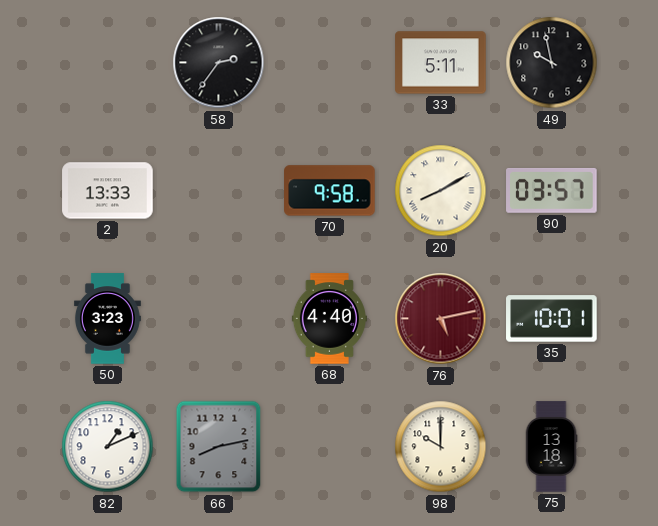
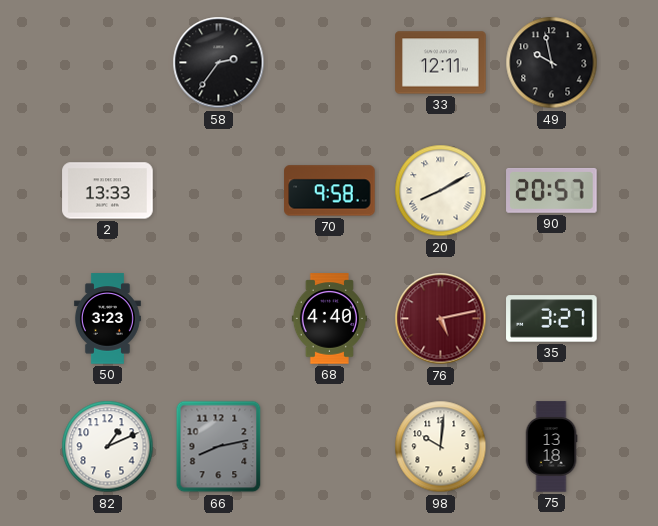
33: 5:11 -> 12:11
90: 03:57 -> 20:57
35: 10:01 -> 3:27
98: 10:00 -> 10:01
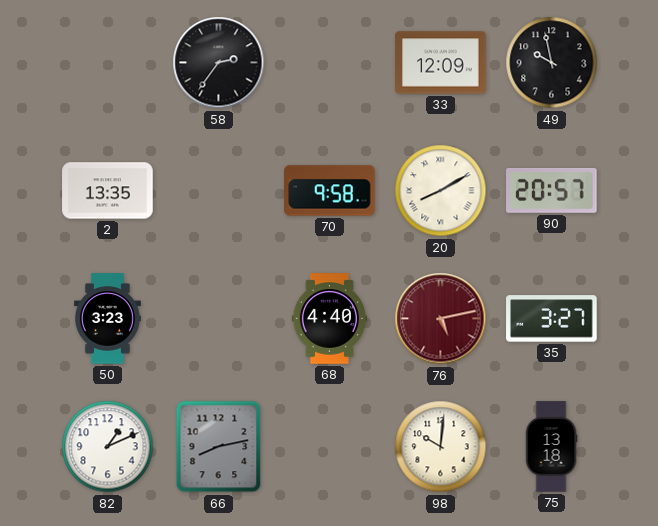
33: 12:11 -> 12:09
2: 13:33 -> 13:35
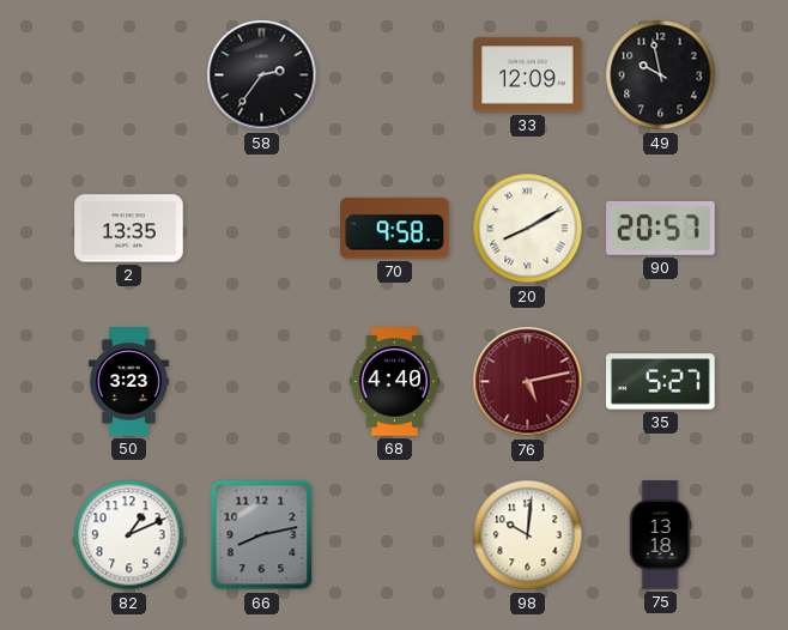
35: 3:27 -> 5:27
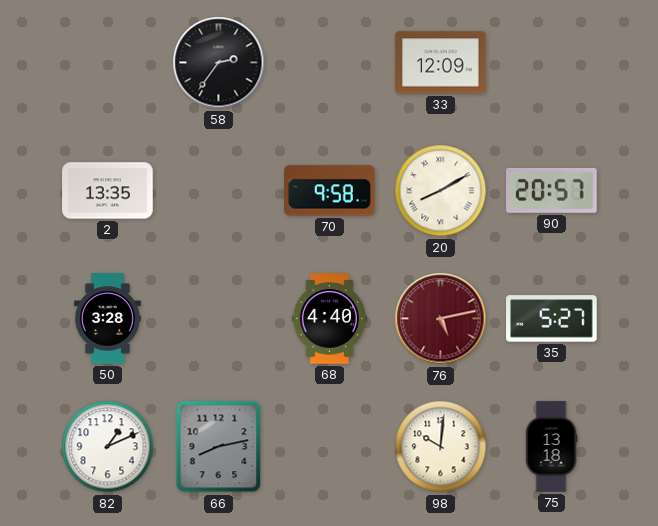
49: 9:58 -> none
50: 3:23 -> 3:28
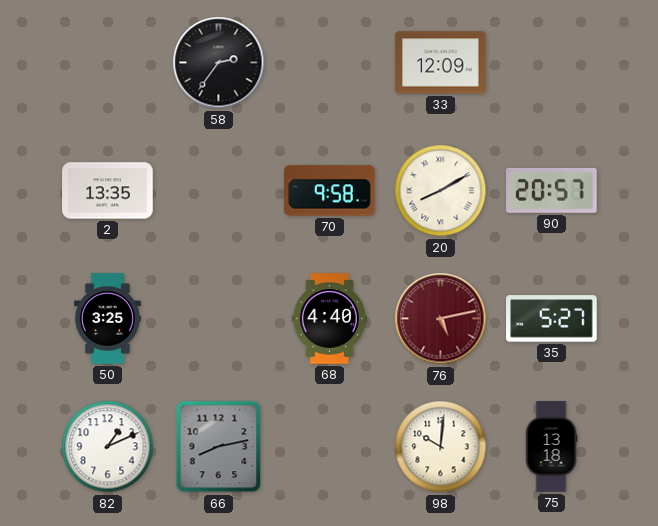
50: 3:28 -> 3:25
